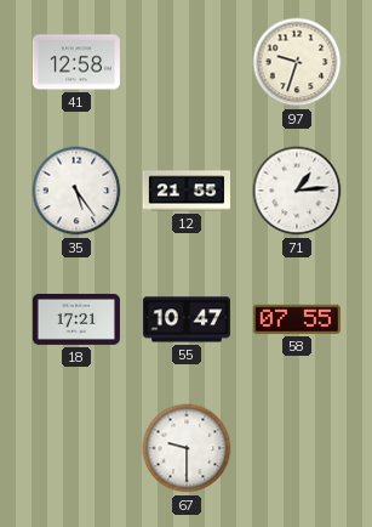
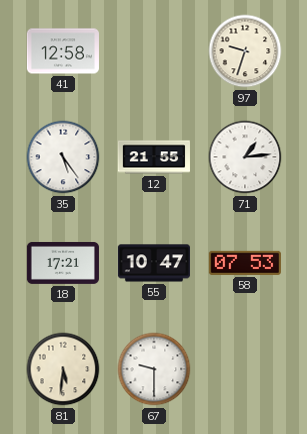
58: 07:55 -> 07:53
81: none -> 5:31
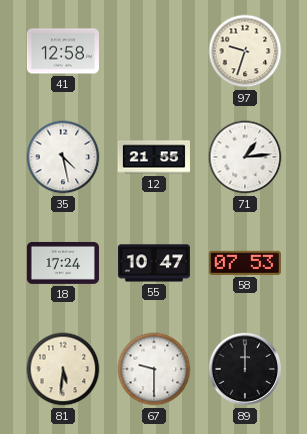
35: 5:24 -> 4:28
18: 17:21 -> 17:24
89: none -> 12:00
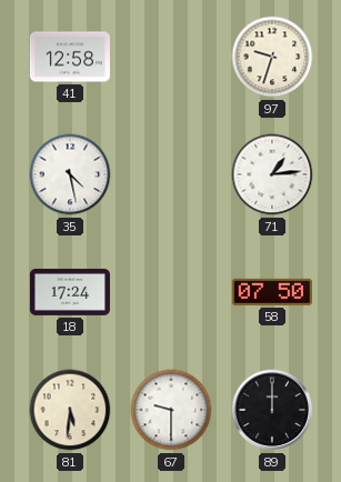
12: 21:55 -> none
55: 10:47 -> none
58: 07:53 -> 07:50
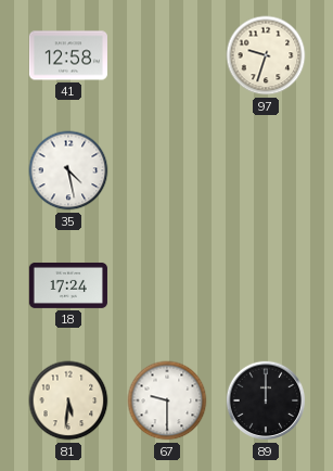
71: 1:14 -> none
58: 07:50 -> none
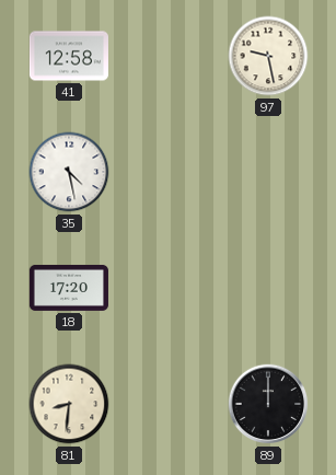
97: 9:33 -> 9:28
18: 17:24 -> 17:20
81: 5:31 -> 8:31
67: 9:30 -> none
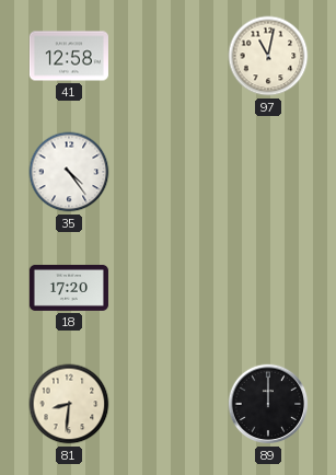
97: 9:28 -> 11:02
35: 4:28 -> 4:24
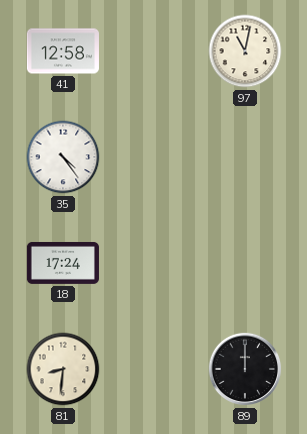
18: 17:20 -> 17:24
